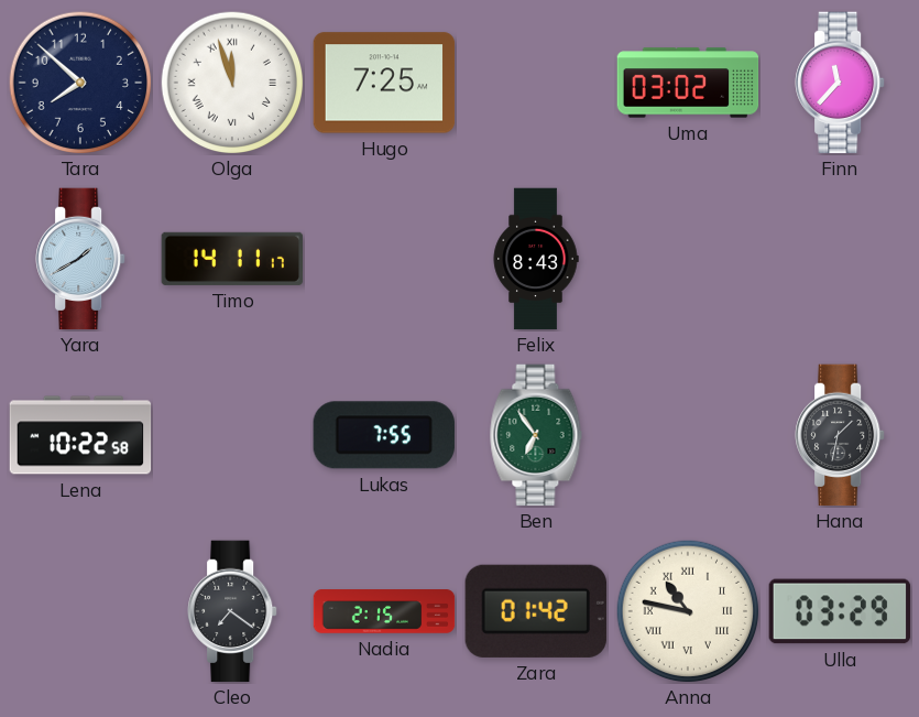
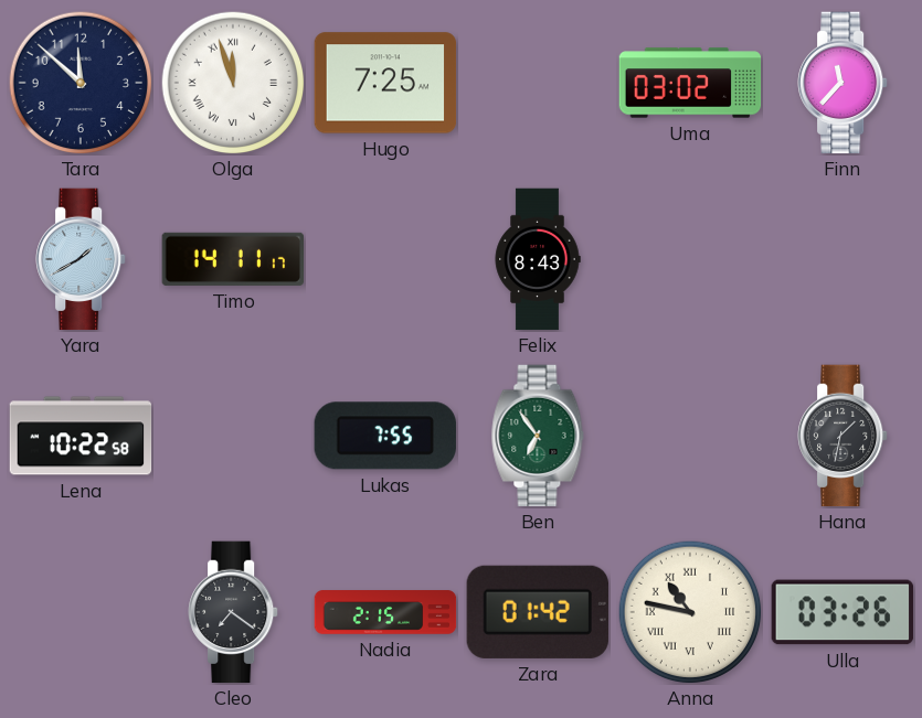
Tara: 7:52 -> 11:52
Ulla: 03:29 -> 03:26
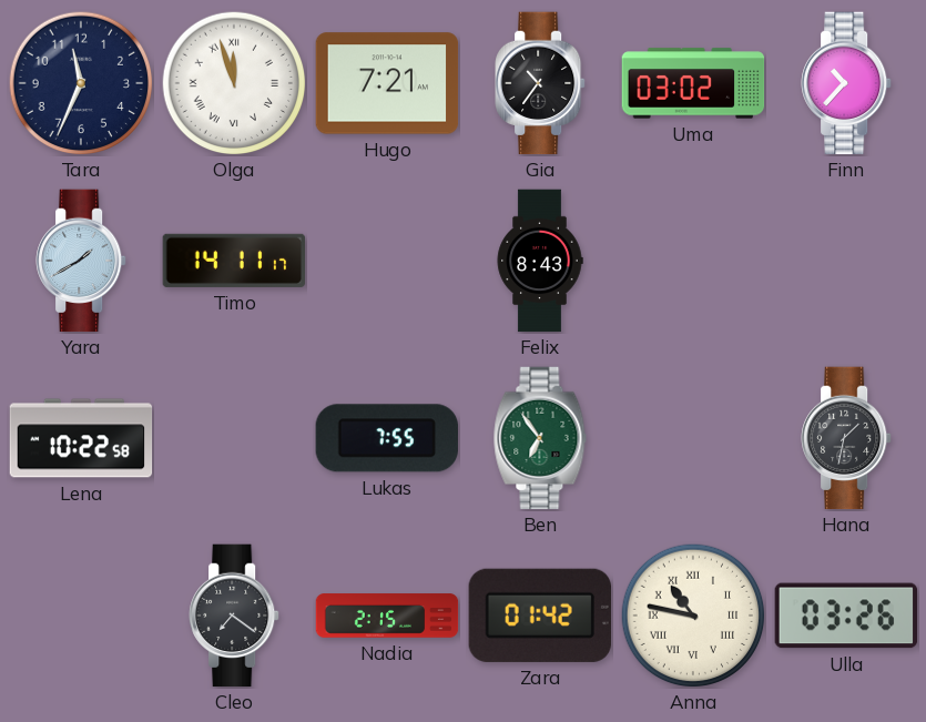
Tara: 11:52 -> 11:34
Hugo: 7:25 -> 7:21
Gia: none -> 10:36
Finn: 11:37 -> 10:37
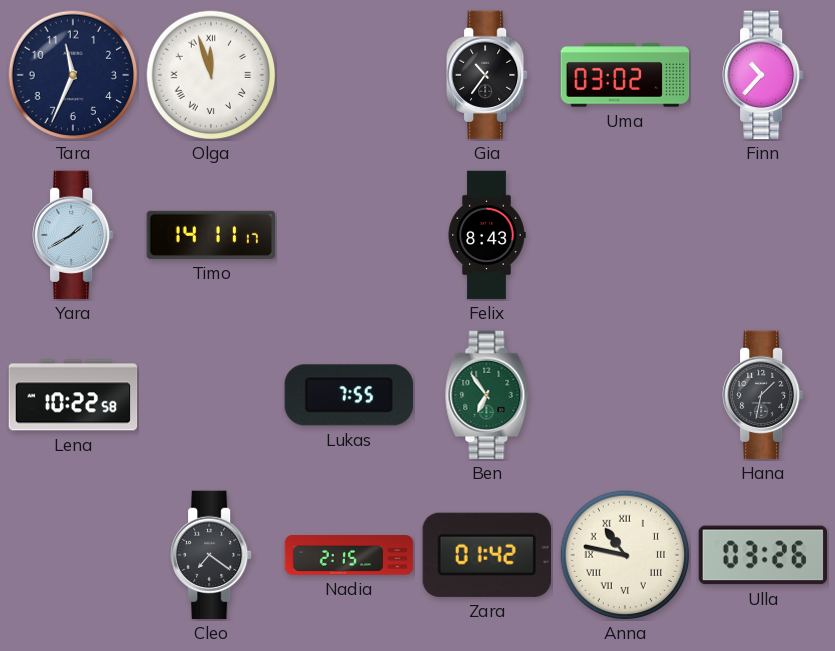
Hugo: 7:21 -> none
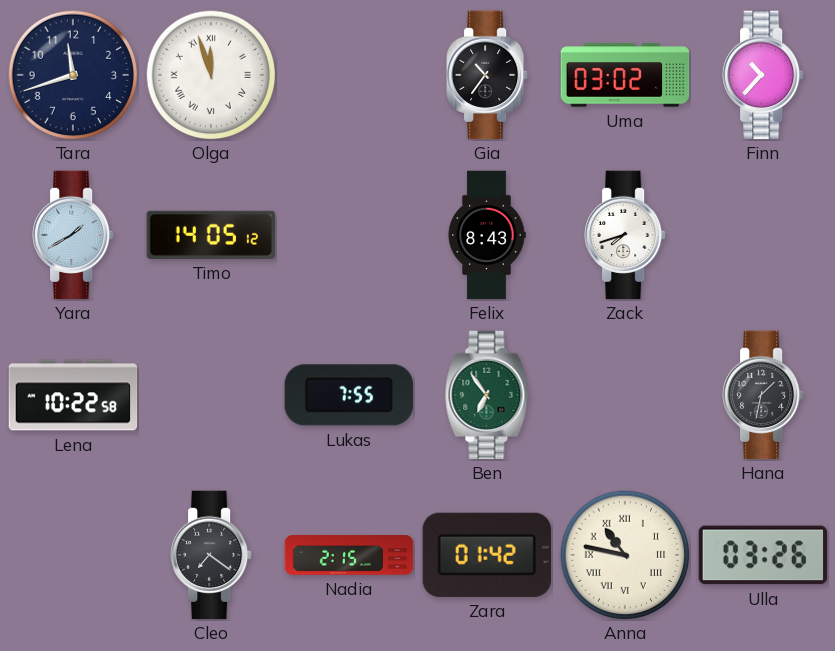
Tara: 11:34 -> 11:42
Timo: 14:11 -> 14:05
Zack: none -> 7:42
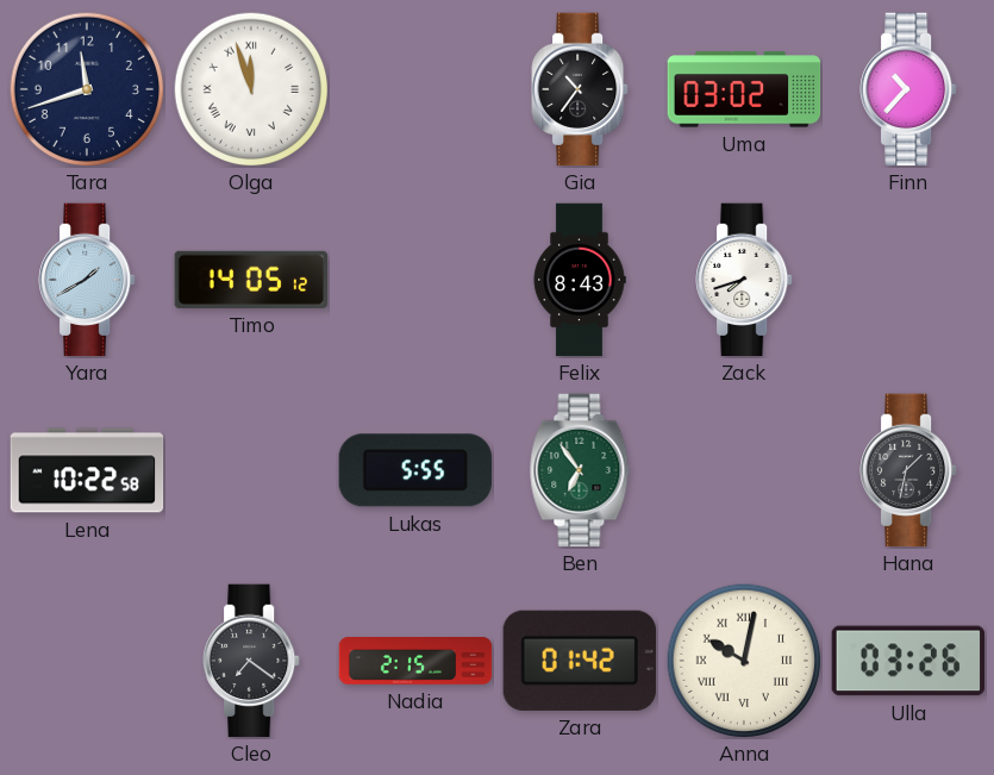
Lukas: 7:55 -> 5:55
Anna: 10:47 -> 10:02
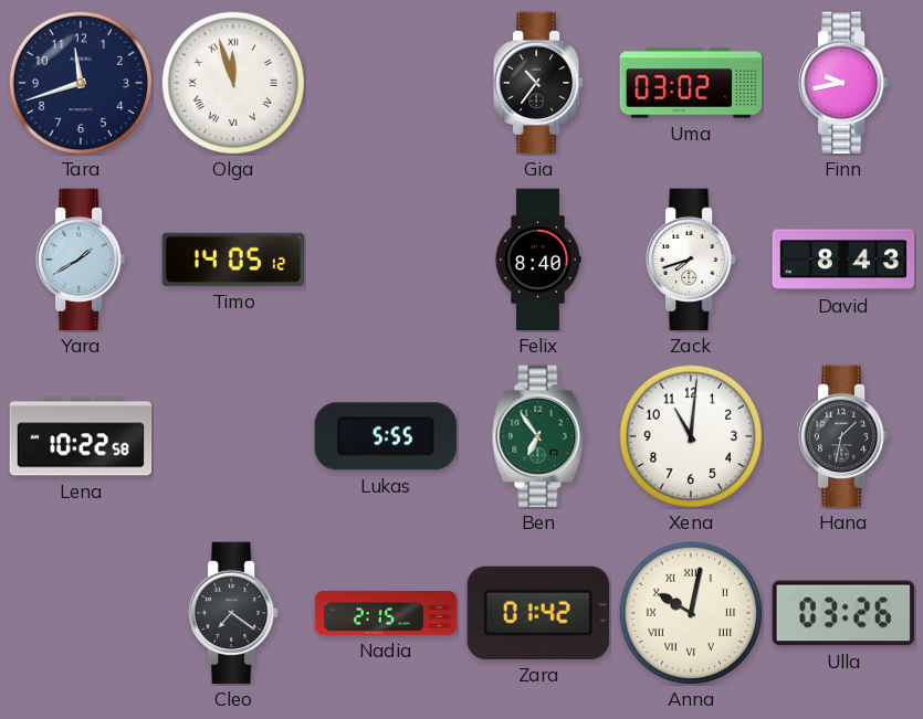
Finn: 10:37 -> 9:43
Felix: 8:43 -> 8:40
David: none -> 8:43
Xena: none -> 11:01
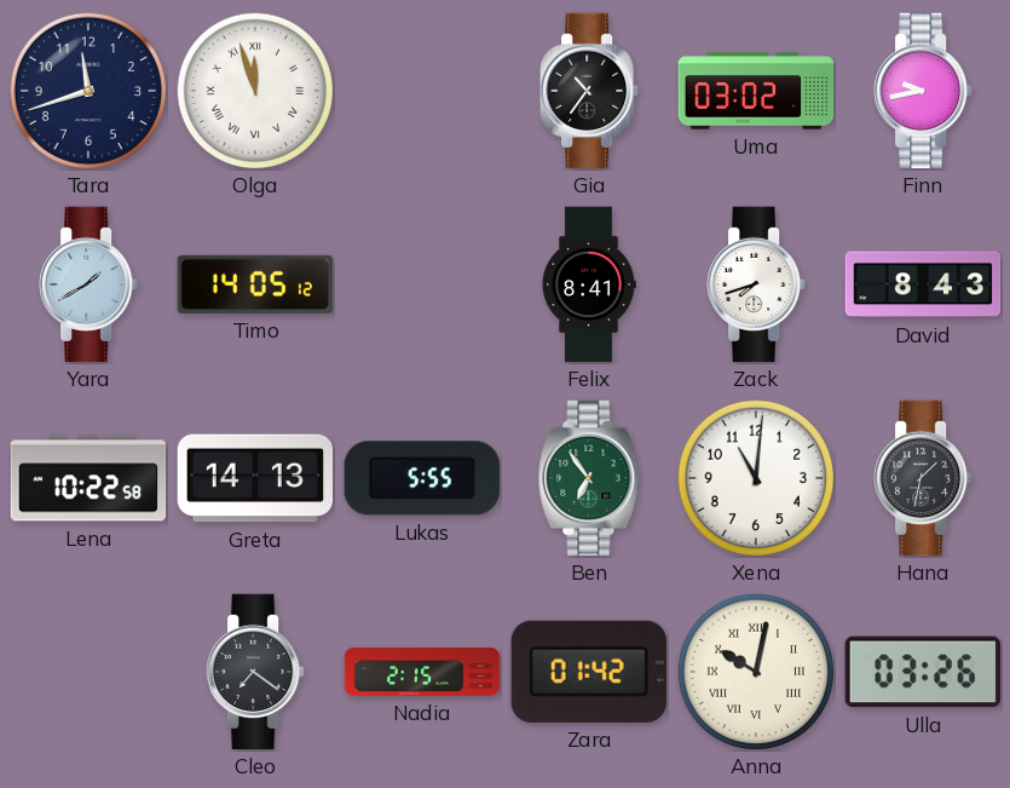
Felix: 8:40 -> 8:41
Greta: none -> 14:13
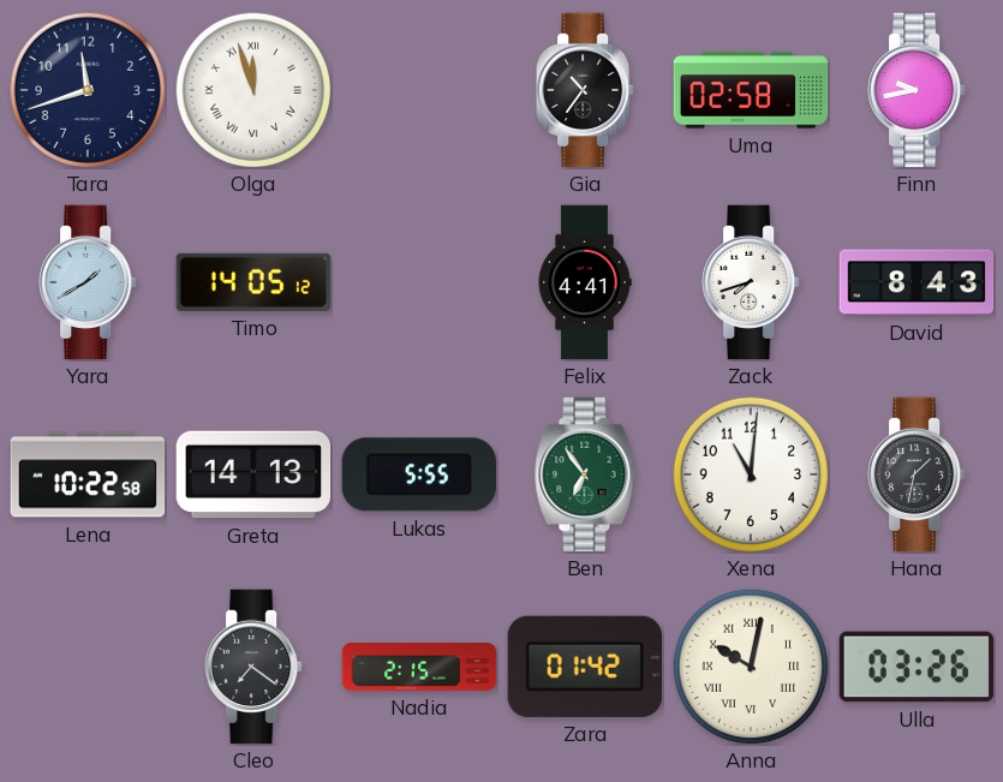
Uma: 03:02 -> 02:58
Felix: 8:41 -> 4:41
